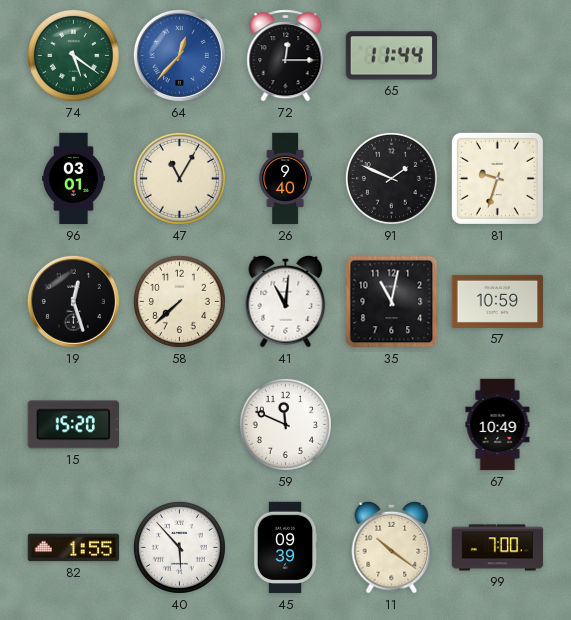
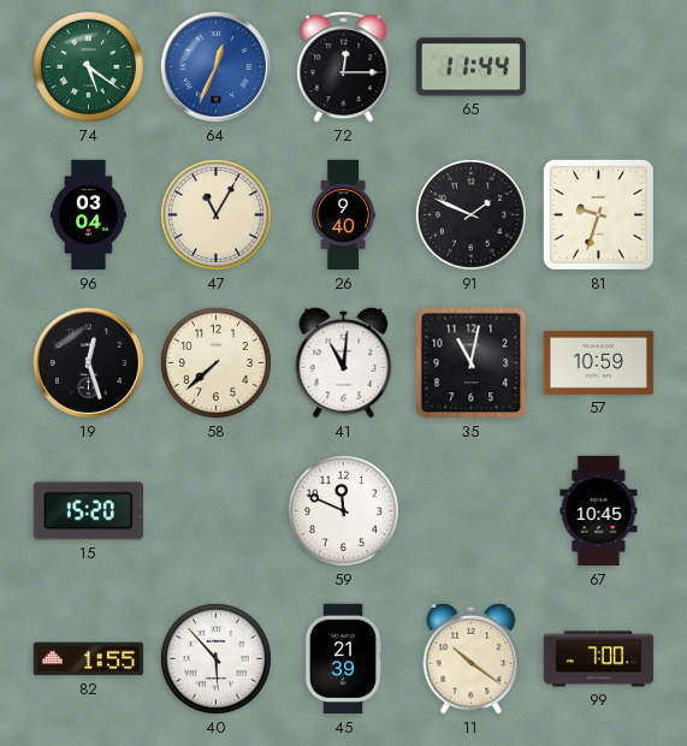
64: 12:37 -> 12:34
96: 03:01 -> 03:04
67: 10:49 -> 10:45
45: 09:39 -> 21:39
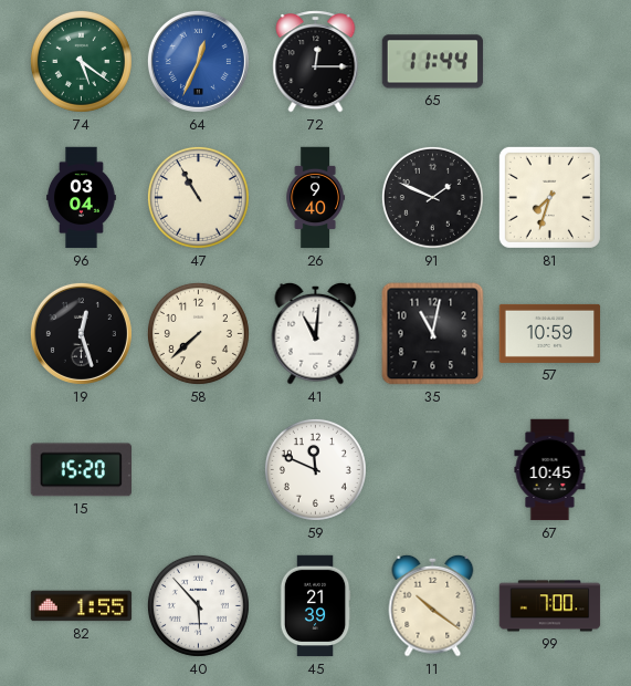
47: 11:05 -> 10:55
81: 9:33 -> 7:33
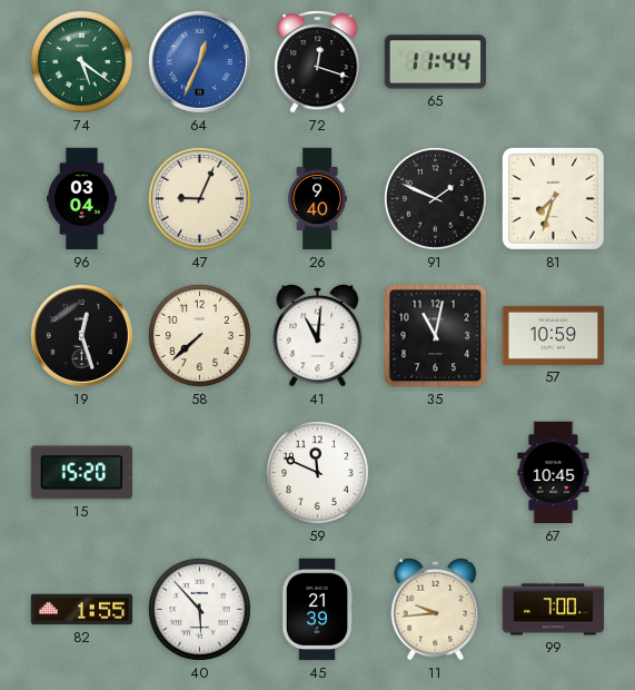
72: 12:15 -> 12:18
47: 10:55 -> 9:04
11: 10:21 -> 9:44
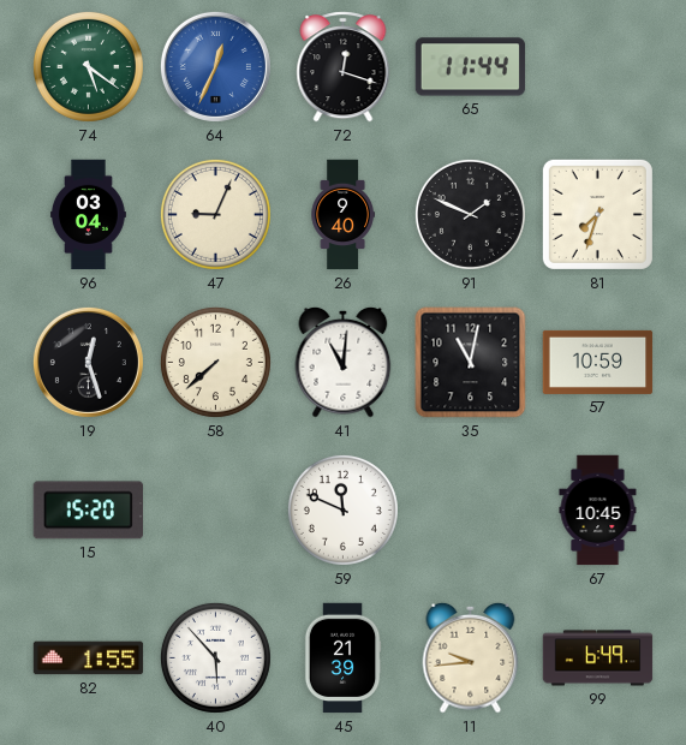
99: 7:00 -> 6:49
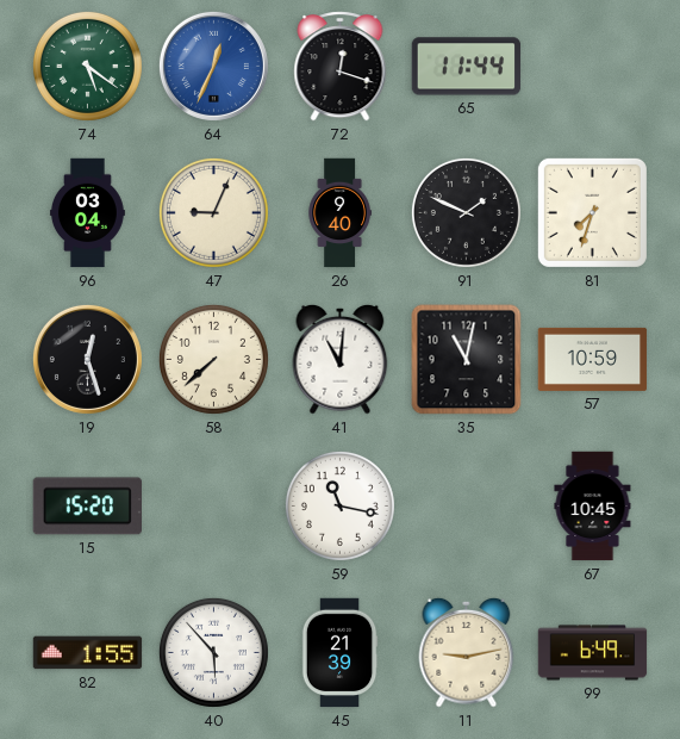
59: 11:49 -> 11:17
11: 9:44 -> 9:13
